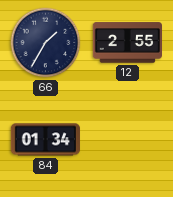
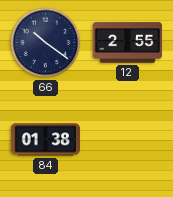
66: 1:35 -> 10:21
84: 01:34 -> 01:38
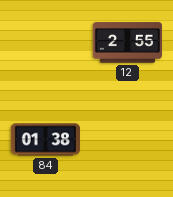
66: 10:21 -> none
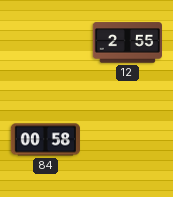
84: 01:38 -> 00:58
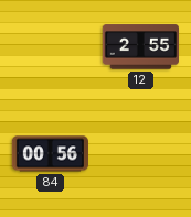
84: 00:58 -> 00:56
